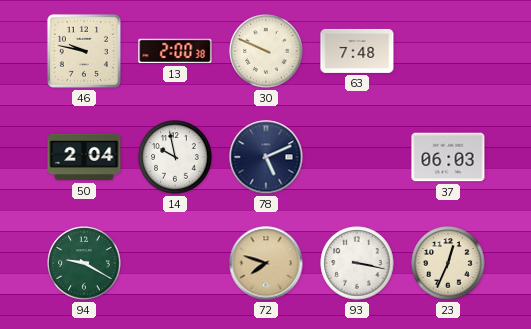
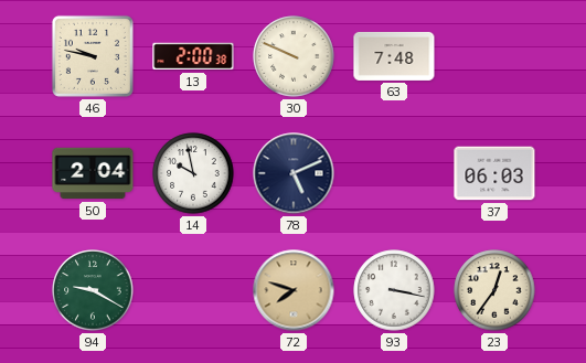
23: 12:34 -> 12:36
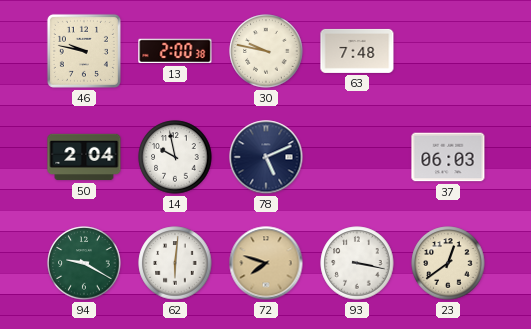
30: 9:49 -> 9:47
62: none -> 6:01
23: 12:36 -> 12:39
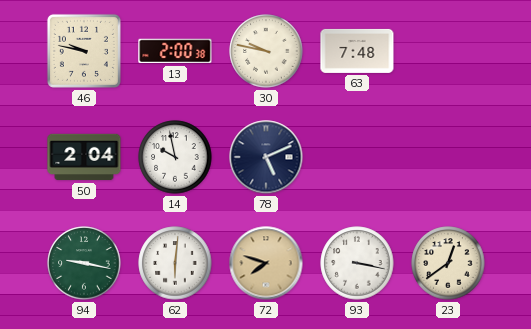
37: 06:03 -> none
94: 9:20 -> 9:17
